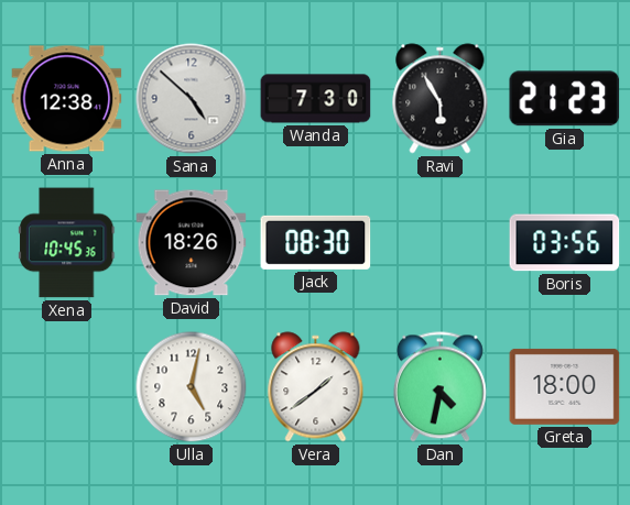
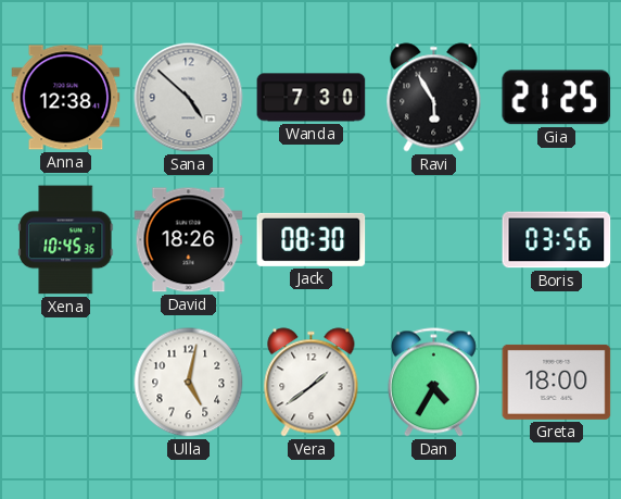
Gia: 21:23 -> 21:25
Dan: 4:32 -> 4:35
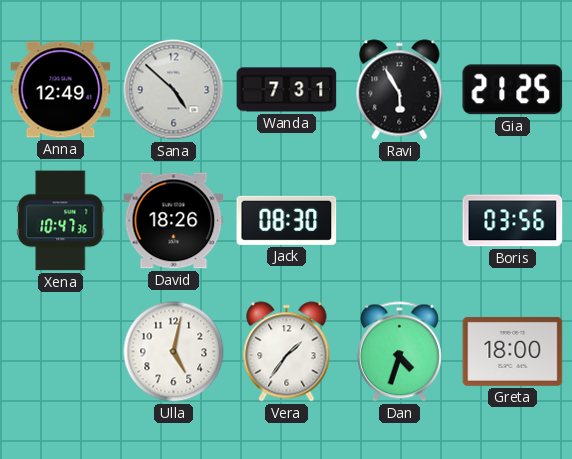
Anna: 12:38 -> 12:49
Wanda: 7:30 -> 7:31
Xena: 10:45 -> 10:47
Vera: 1:39 -> 1:36
Dan: 4:35 -> 4:33
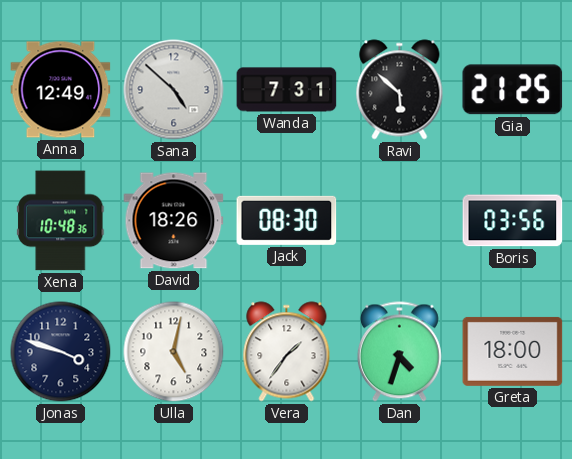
Ravi: 5:55 -> 5:52
Xena: 10:47 -> 10:48
Jonas: none -> 3:48
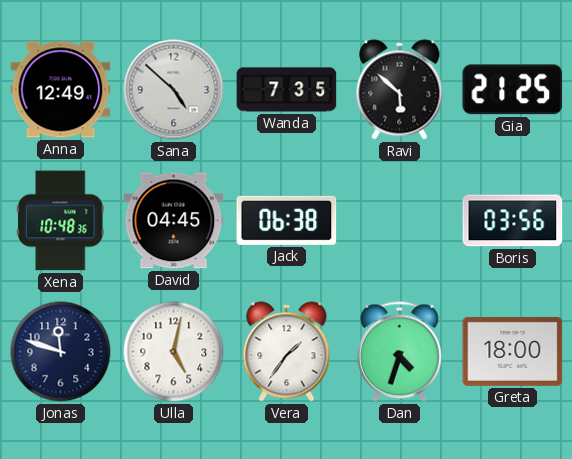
Wanda: 7:31 -> 7:35
David: 18:26 -> 04:45
Jack: 08:30 -> 06:38
Jonas: 3:48 -> 11:48
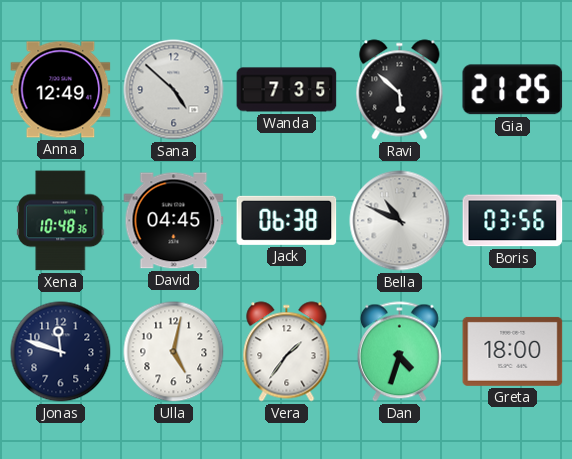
Bella: none -> 10:49
